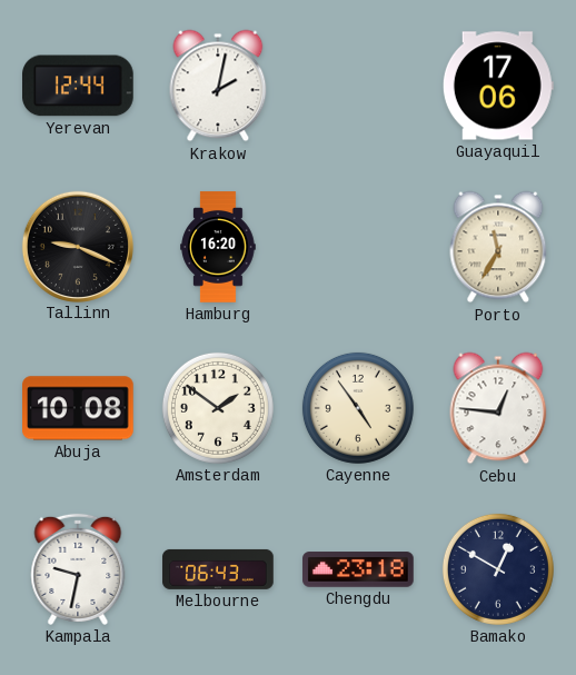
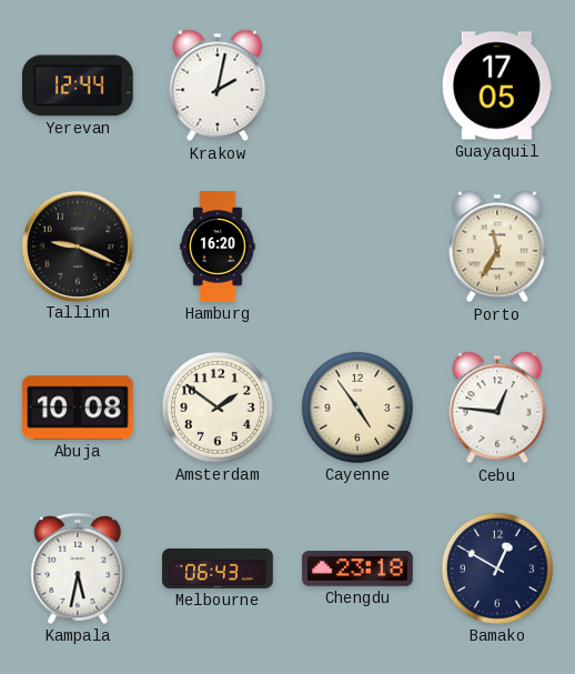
Guayaquil: 17:06 -> 17:05
Kampala: 9:32 -> 5:32
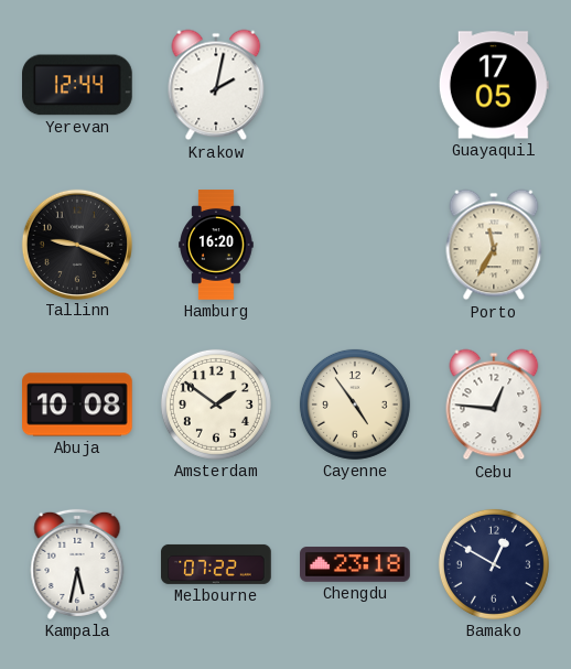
Melbourne: 06:43 -> 07:22
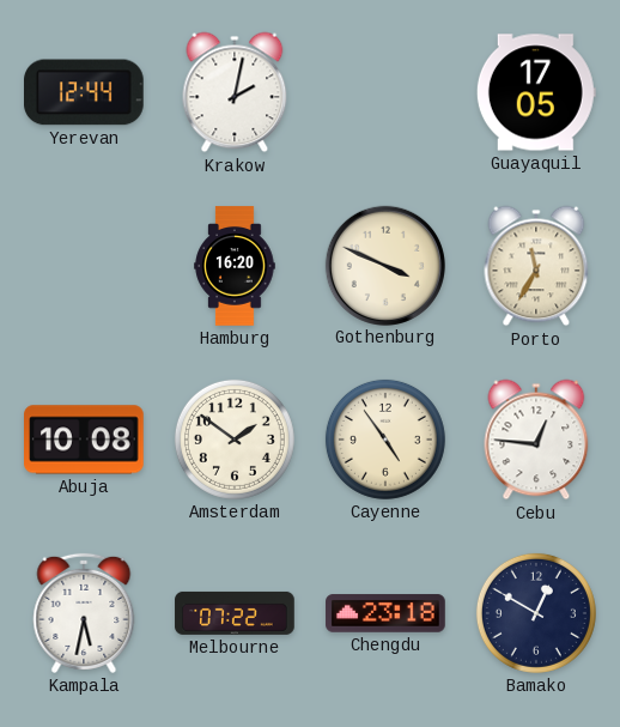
Tallinn: 9:19 -> none
Gothenburg: none -> 3:49
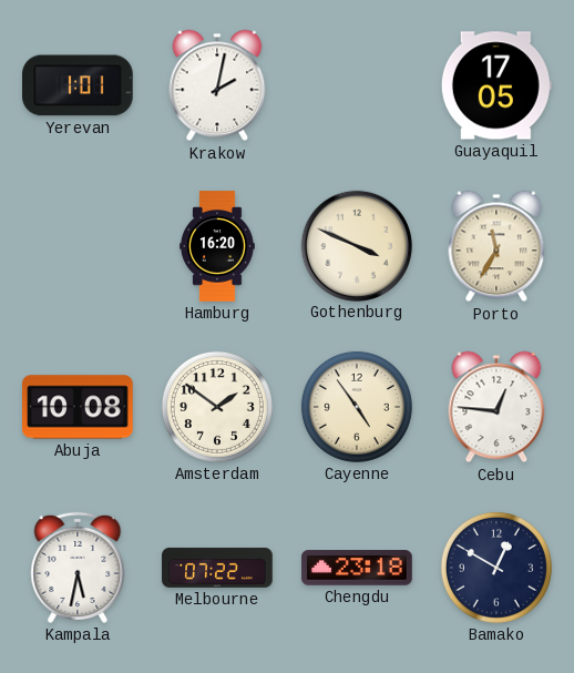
Yerevan: 12:44 -> 1:01
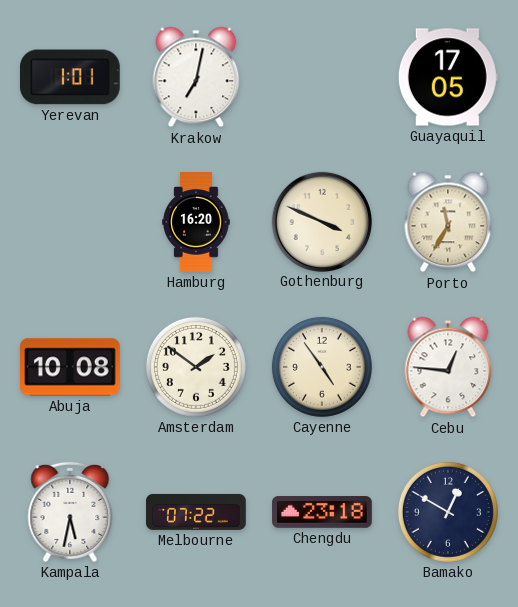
Krakow: 2:02 -> 7:02
